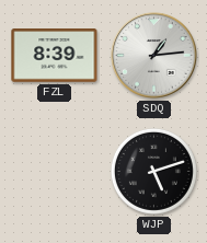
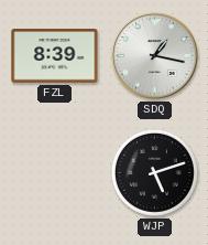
SDQ: 1:14 -> 1:17
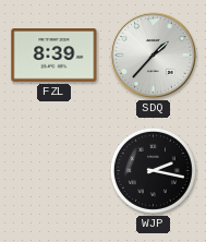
SDQ: 1:17 -> 1:37
WJP: 5:12 -> 2:17
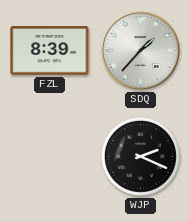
WJP: 2:17 -> 2:19
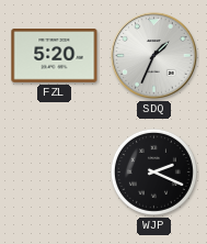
FZL: 8:39 -> 5:20
SDQ: 1:37 -> 1:34
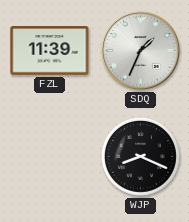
FZL: 5:20 -> 11:39
WJP: 2:19 -> 8:19
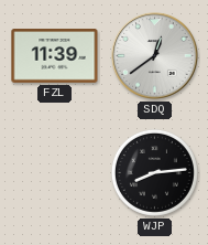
SDQ: 1:34 -> 12:39
WJP: 8:19 -> 8:14
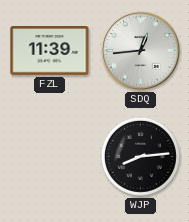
SDQ: 12:39 -> 12:44
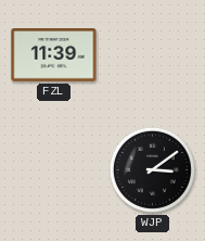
SDQ: 12:44 -> none
WJP: 8:14 -> 3:09
